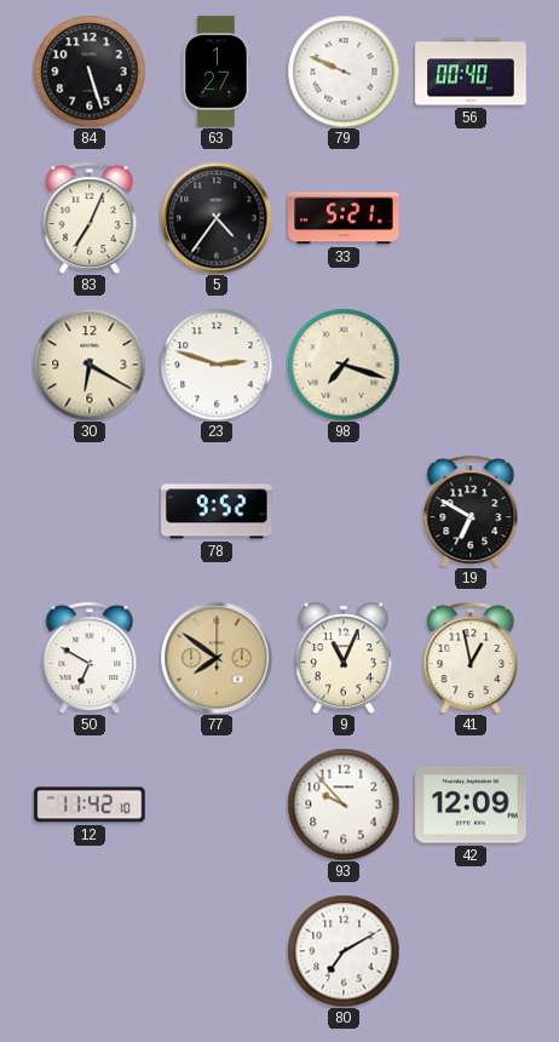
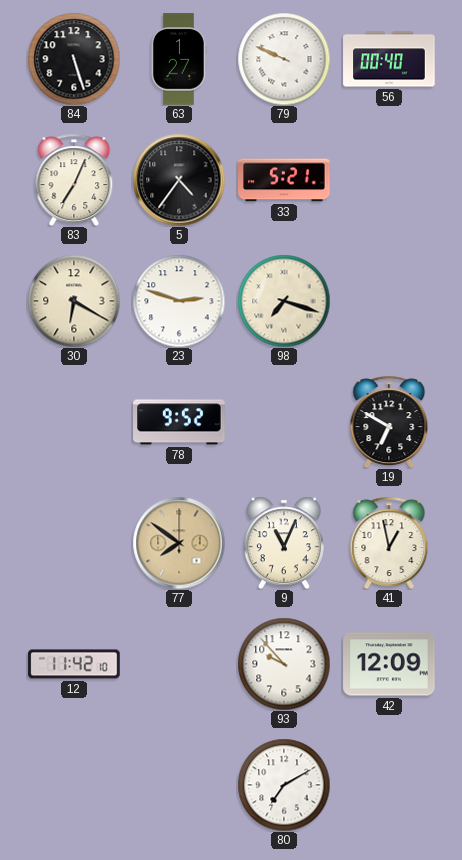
50: 6:50 -> none
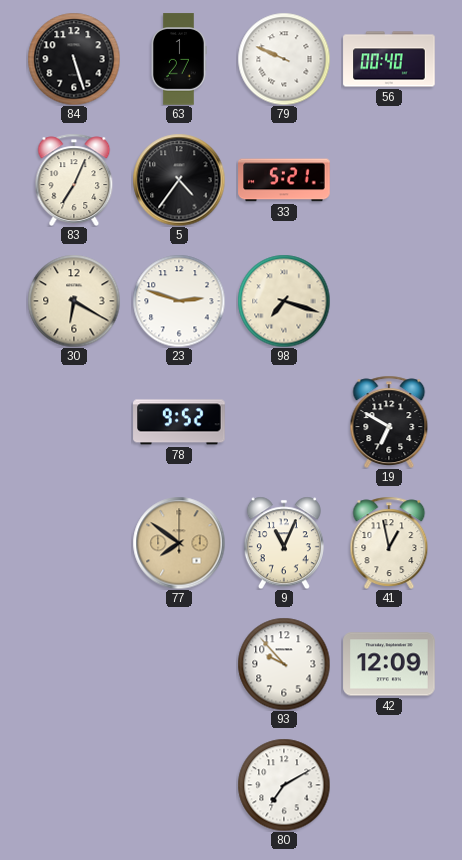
12: 11:42 -> none
